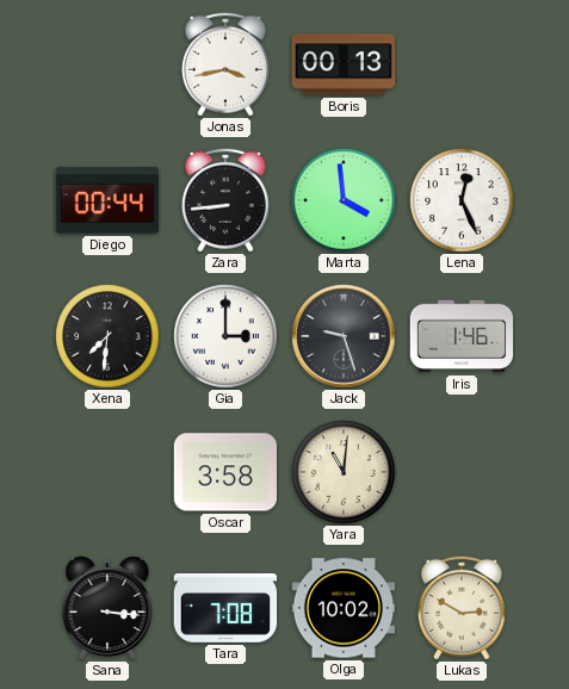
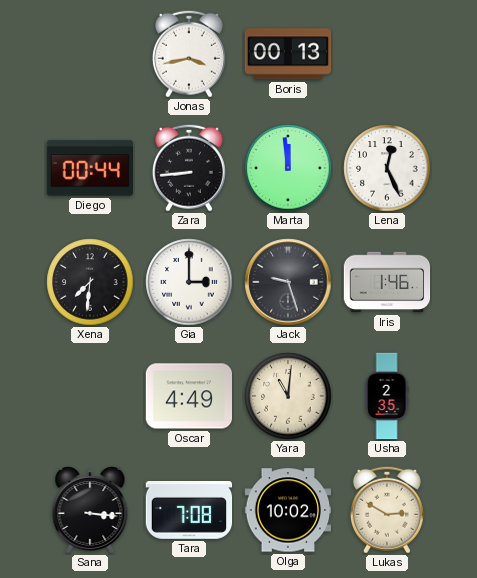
Marta: 3:59 -> 11:59
Oscar: 3:58 -> 4:49
Usha: none -> 2:35
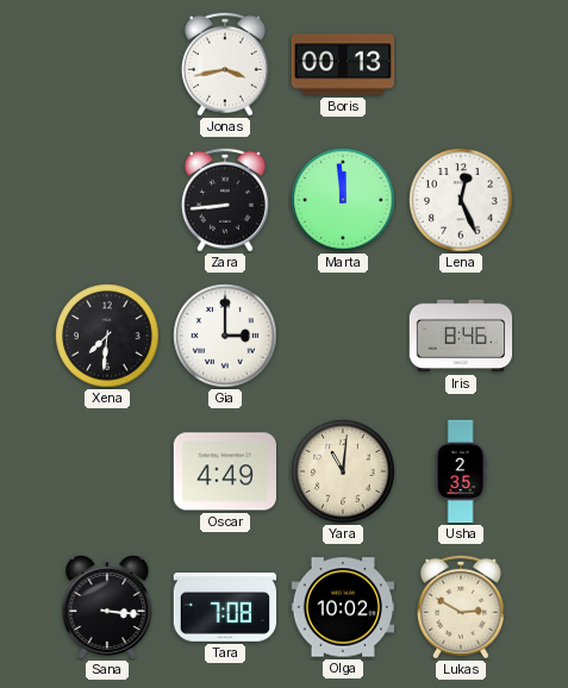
Diego: 00:44 -> none
Jack: 9:27 -> none
Iris: 1:46 -> 8:46
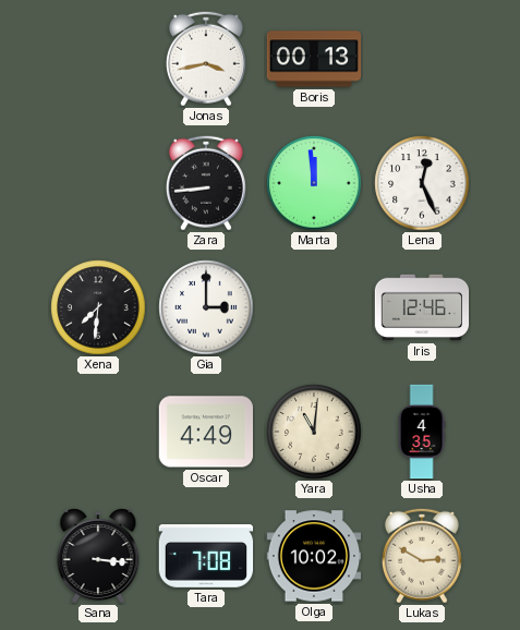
Iris: 8:46 -> 12:46
Usha: 2:35 -> 4:35
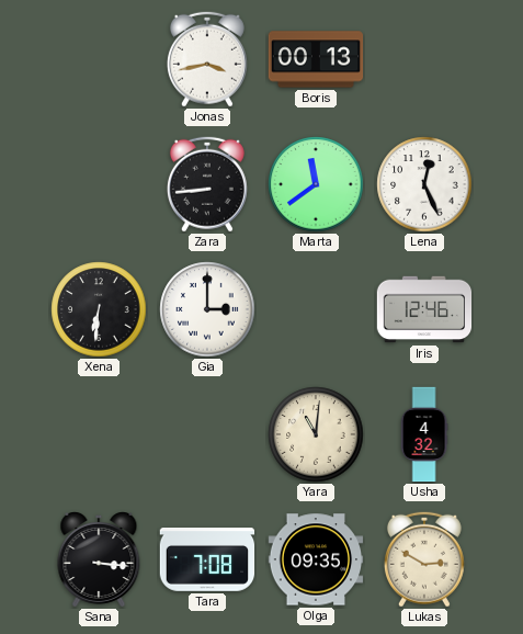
Marta: 11:59 -> 11:39
Xena: 7:31 -> 6:31
Oscar: 4:49 -> none
Usha: 4:35 -> 4:32
Olga: 10:02 -> 09:35
